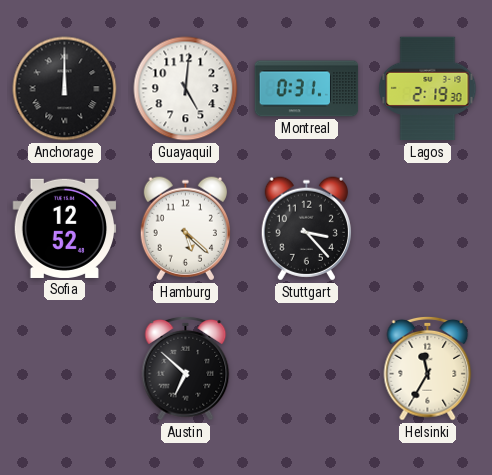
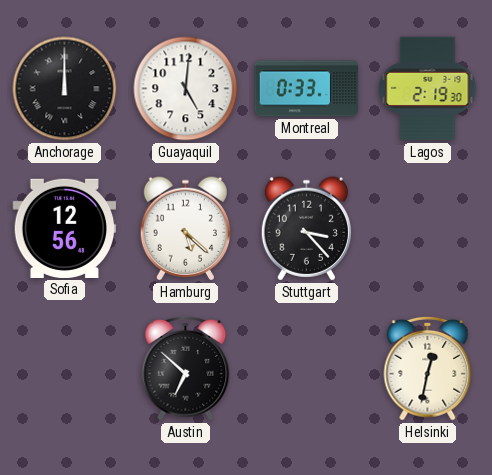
Montreal: 0:31 -> 0:33
Sofia: 12:52 -> 12:56
Helsinki: 11:35 -> 12:32
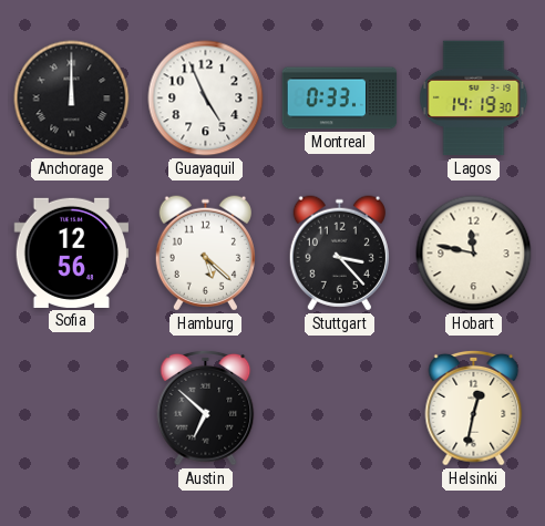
Guayaquil: 5:01 -> 4:56
Lagos: 2:19 -> 14:19
Hobart: none -> 11:47
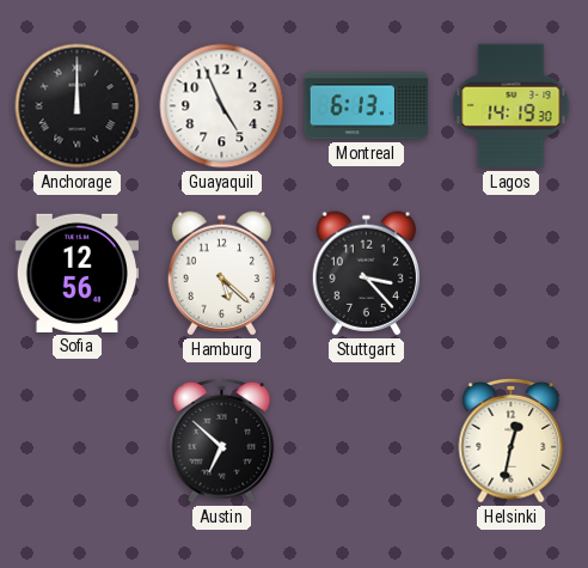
Montreal: 0:33 -> 6:13
Hobart: 11:47 -> none
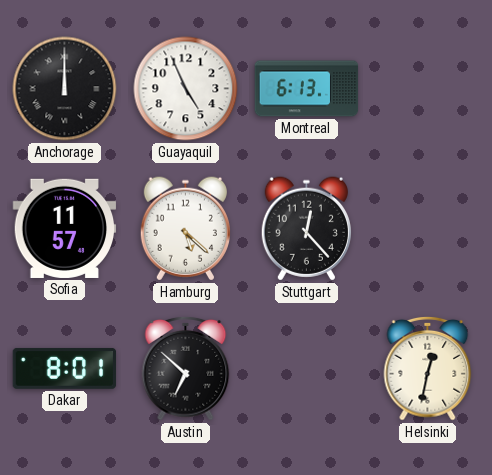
Lagos: 14:19 -> none
Sofia: 12:56 -> 11:57
Stuttgart: 3:23 -> 12:23
Dakar: none -> 8:01
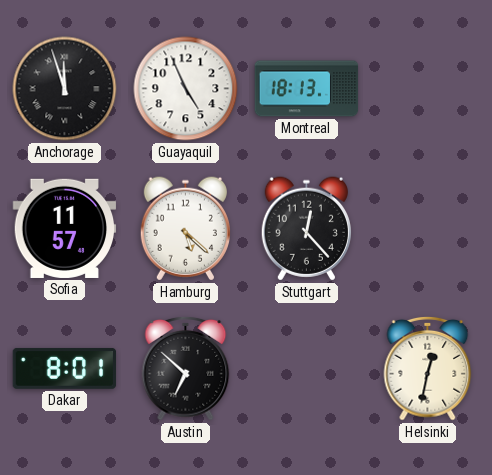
Anchorage: 12:00 -> 11:57
Montreal: 6:13 -> 18:13
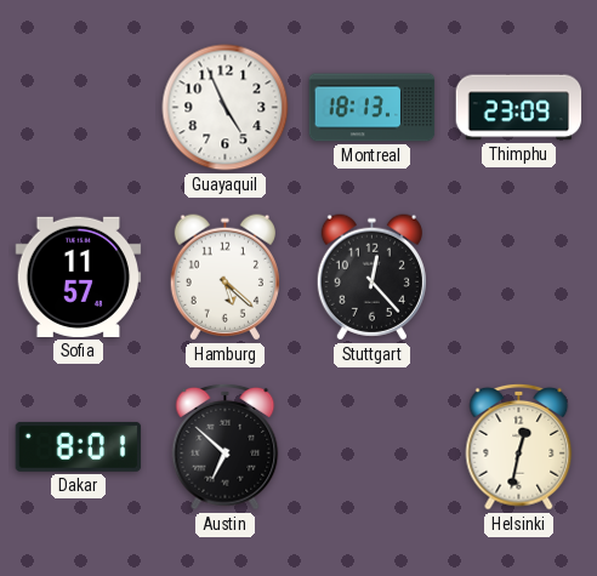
Anchorage: 11:57 -> none
Thimphu: none -> 23:09
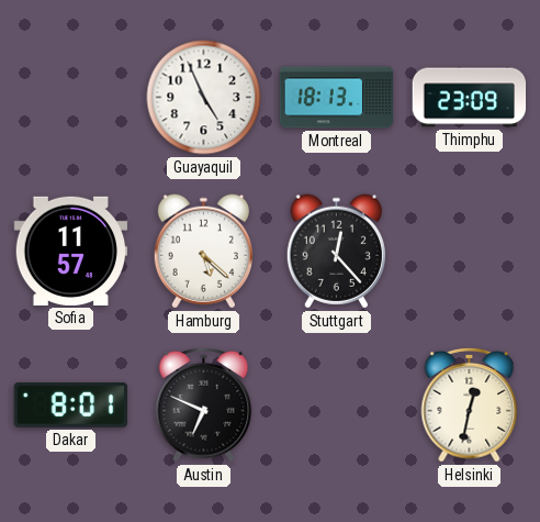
Austin: 6:52 -> 6:49
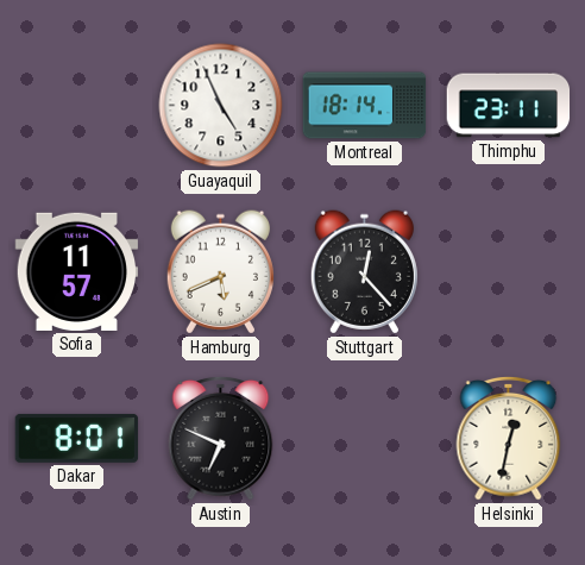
Montreal: 18:13 -> 18:14
Thimphu: 23:09 -> 23:11
Hamburg: 5:22 -> 5:41
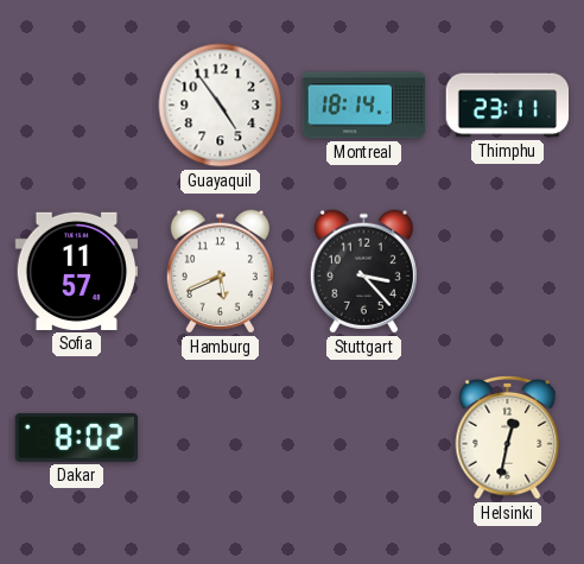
Guayaquil: 4:56 -> 4:54
Stuttgart: 12:23 -> 3:23
Dakar: 8:01 -> 8:02
Austin: 6:49 -> none
